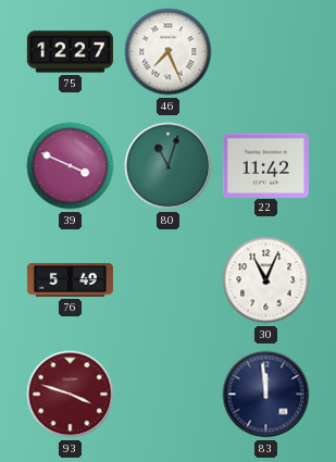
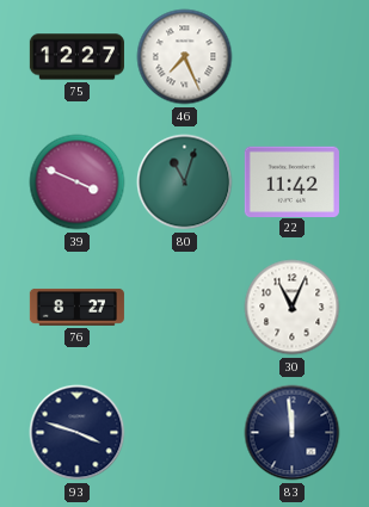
76: 5:49 -> 8:27
93 dial: burgundy -> navy
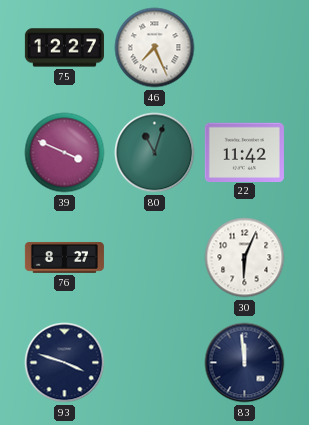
30: 11:04 -> 6:04
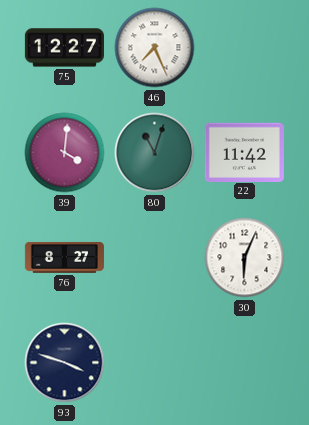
39: 3:49 -> 4:01
83: 11:59 -> none
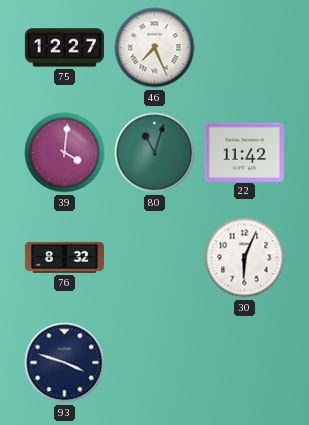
76: 8:27 -> 8:32
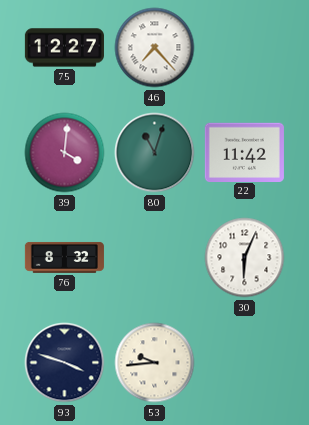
46: 7:26 -> 7:23
53: none -> 9:44
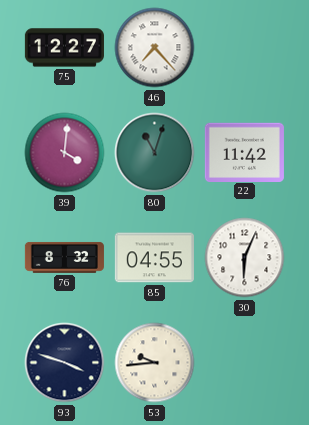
85: none -> 04:55
